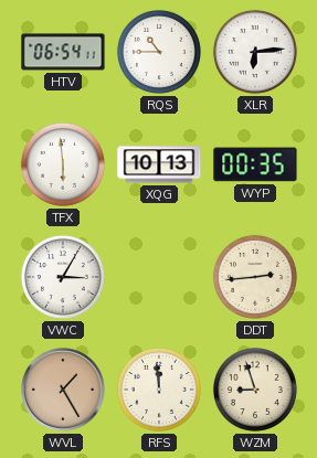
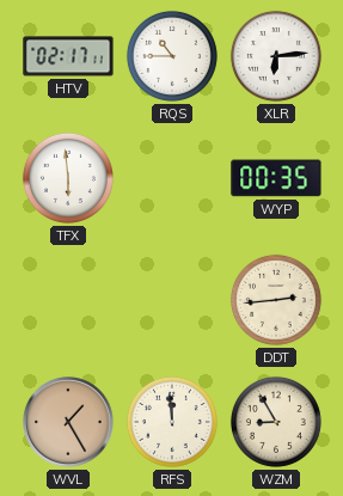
HTV: 06:54 -> 02:17
XQG: 10:13 -> none
VWC: 3:05 -> none
WZM: 8:57 -> 8:55
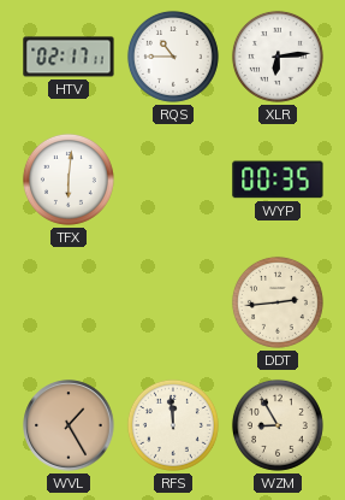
TFX: 5:59 -> 6:01
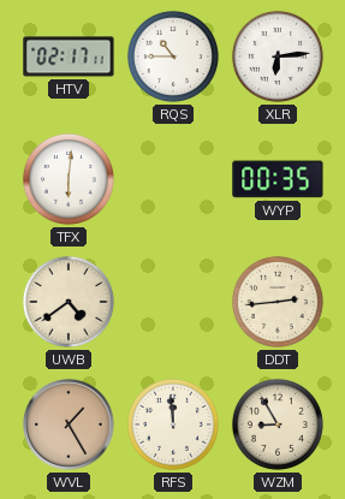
UWB: none -> 4:39
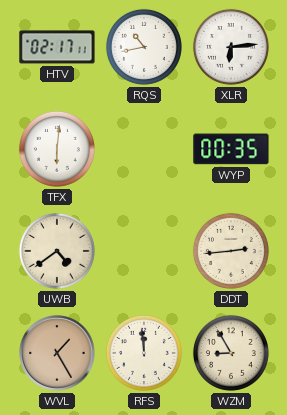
RQS: 10:45 -> 10:43
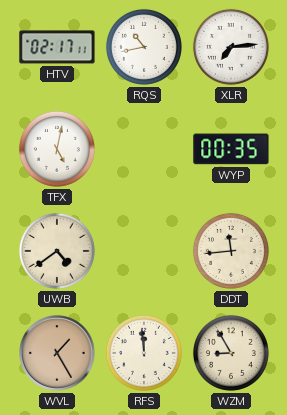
XLR: 6:14 -> 7:14
TFX: 6:01 -> 5:02
DDT: 2:44 -> 11:44
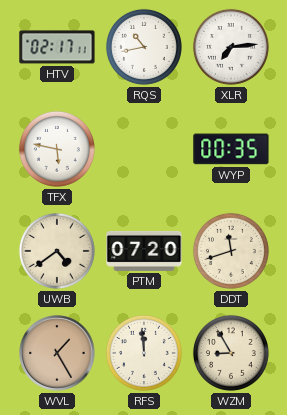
TFX: 5:02 -> 5:47
PTM: none -> 07:20
DDT: 11:44 -> 11:42
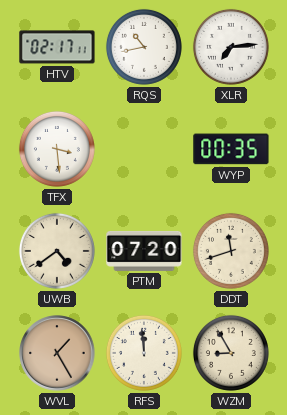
TFX: 5:47 -> 3:29
